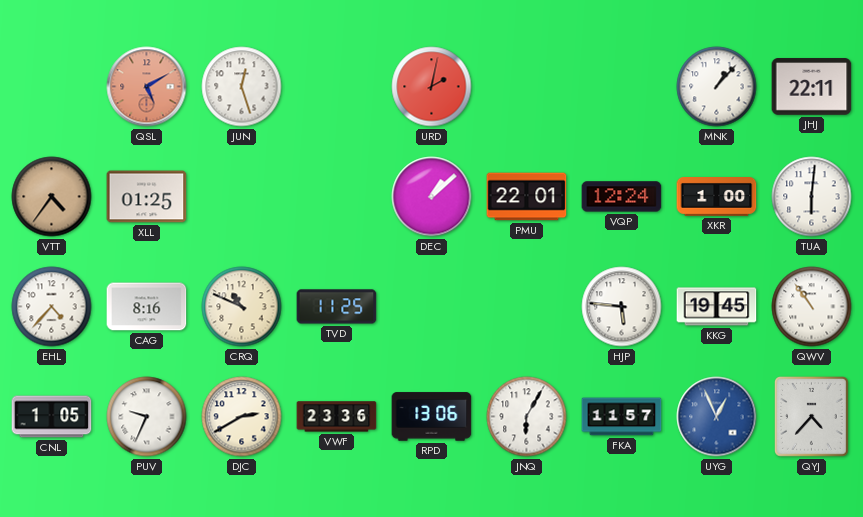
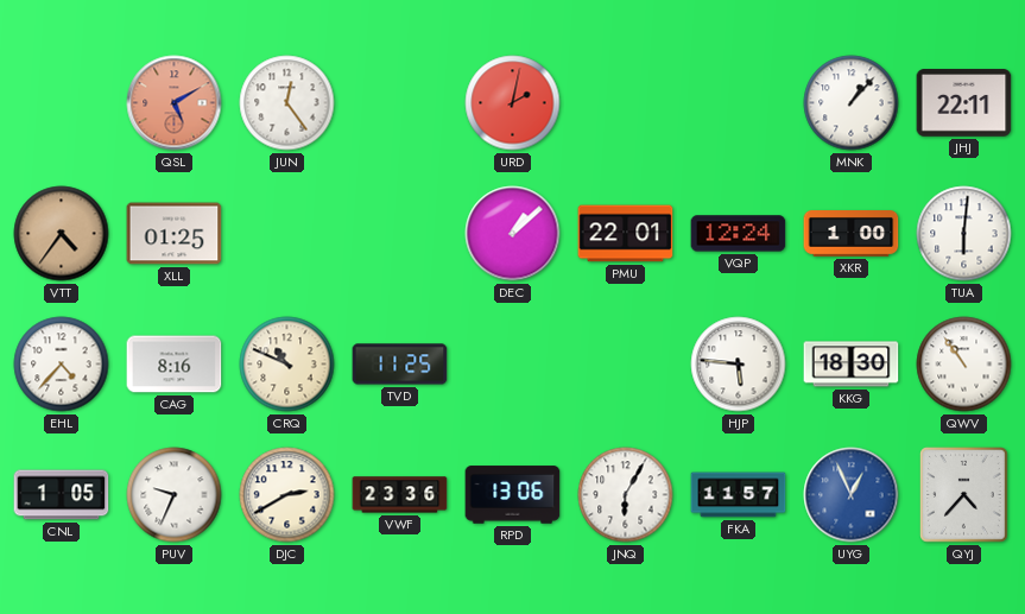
JUN: 12:27 -> 12:24
KKG: 19:45 -> 18:30
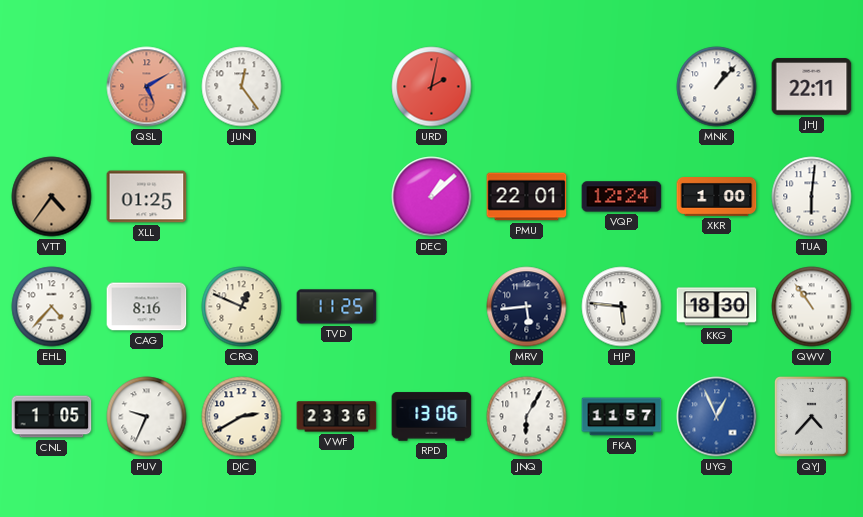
CRQ: 10:49 -> 12:49
MRV: none -> 5:44
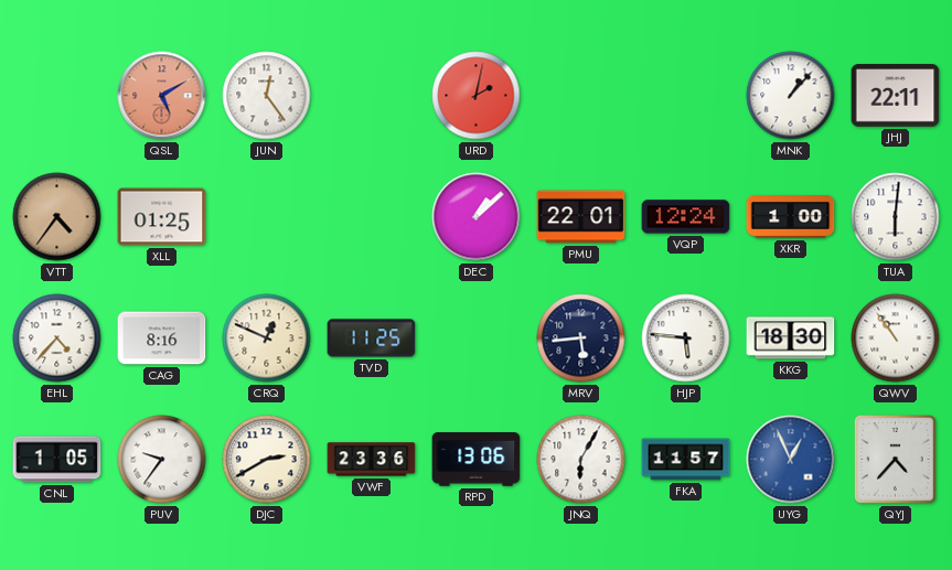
PUV: 9:34 -> 9:36
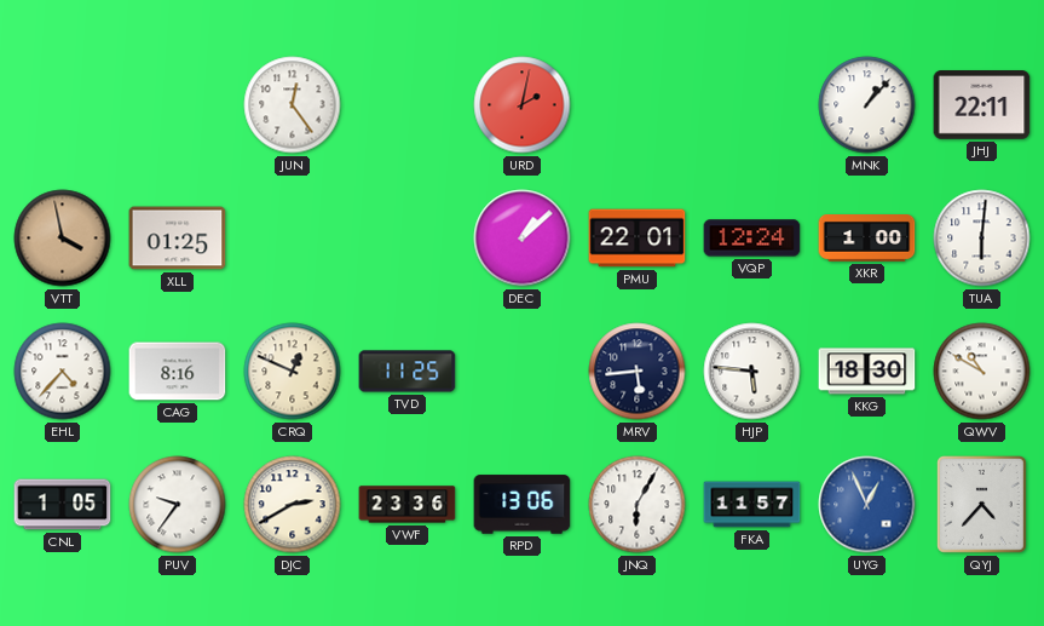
QSL: 5:10 -> none
VTT: 4:36 -> 3:58
QWV: 10:54 -> 10:50
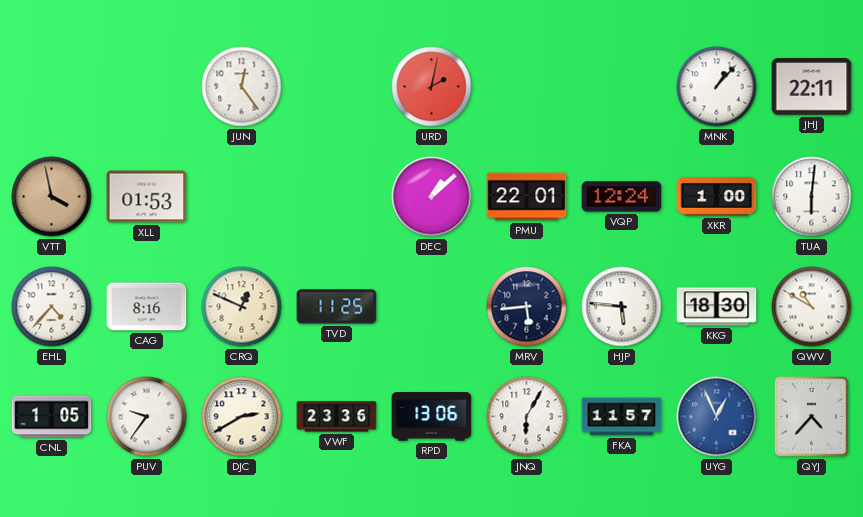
XLL: 01:25 -> 01:53
